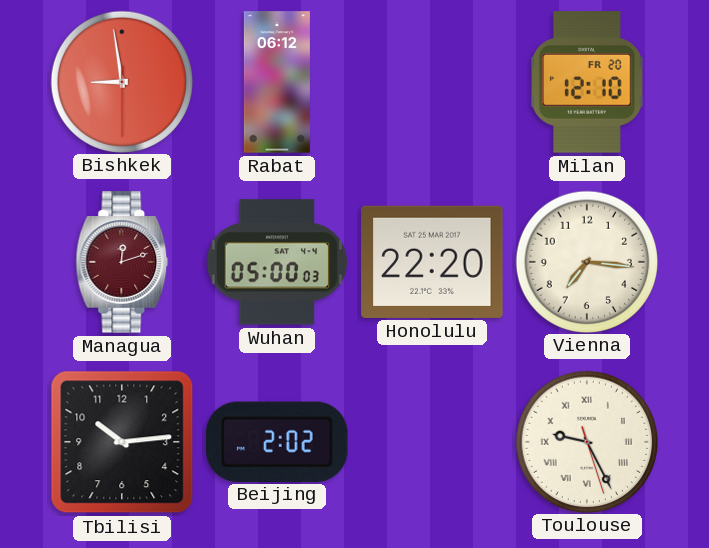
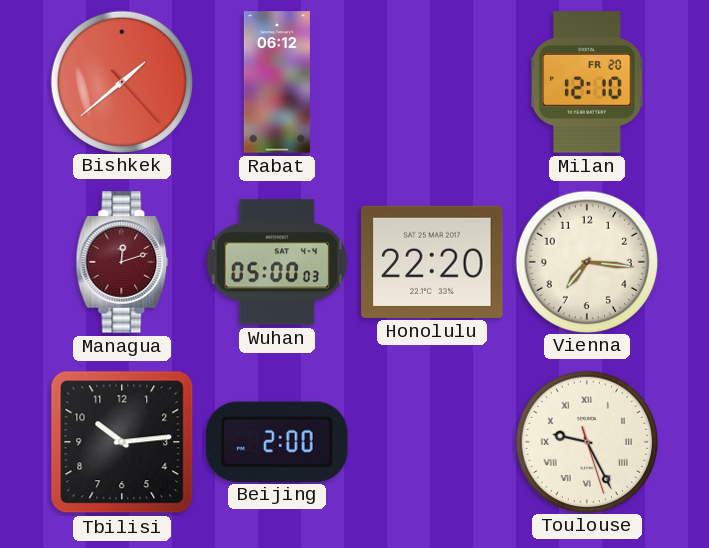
Bishkek: 8:58 -> 1:38
Beijing: 2:02 -> 2:00
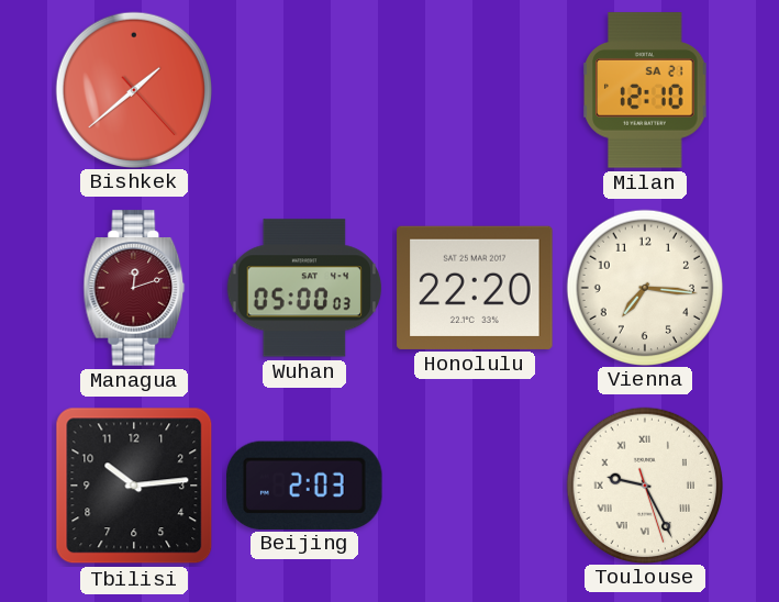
Rabat: 06:12 -> none
Milan date: FR 20 -> SA 21
Beijing: 2:00 -> 2:03
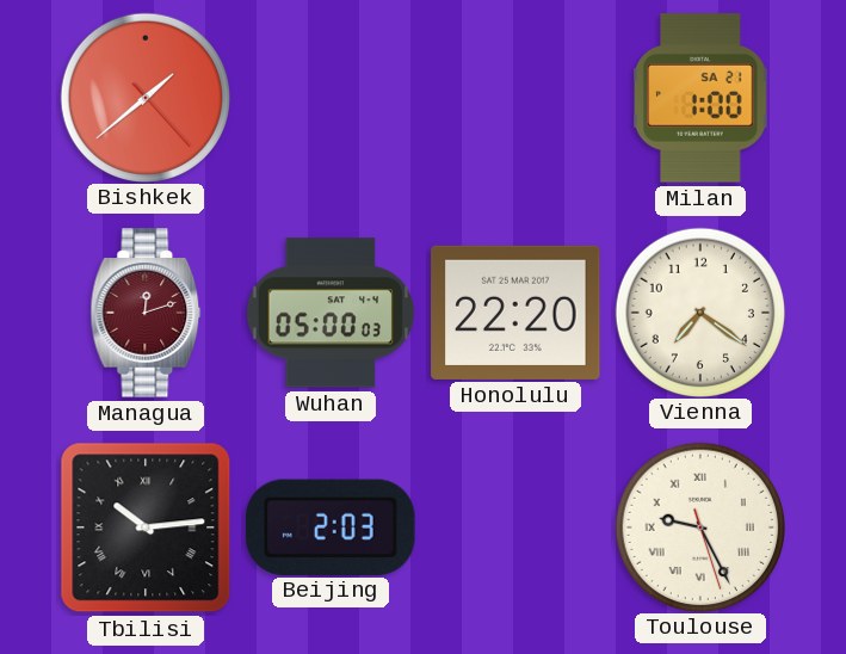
Milan: 12:10 -> 1:00
Vienna: 7:16 -> 7:21
Tbilisi numerals: Arabic -> Roman
